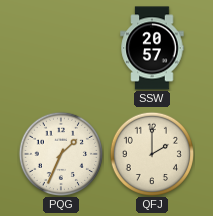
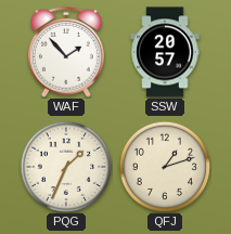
WAF: none -> 1:53
QFJ: 2:00 -> 1:12
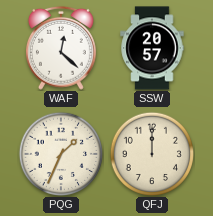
WAF: 1:53 -> 12:22
QFJ: 1:12 -> 12:00
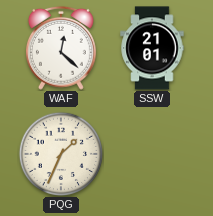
SSW: 20:57 -> 21:01
QFJ: 12:00 -> none
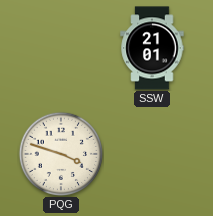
WAF: 12:22 -> none
PQG: 1:34 -> 3:48
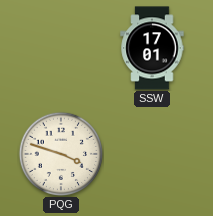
SSW: 21:01 -> 17:01
